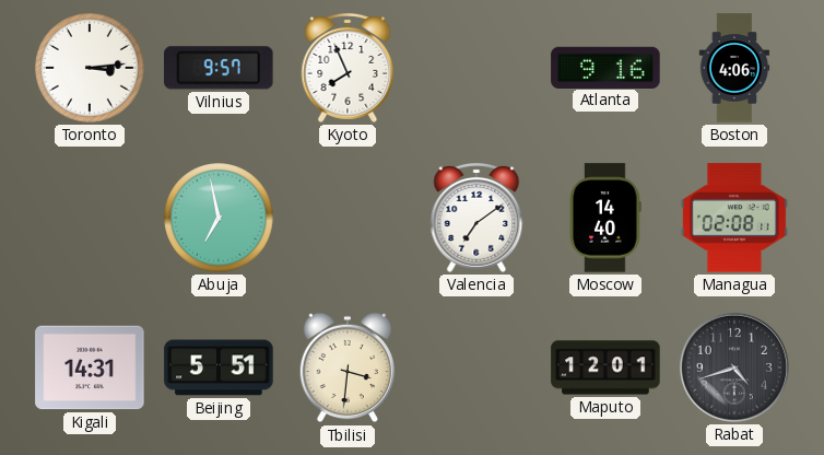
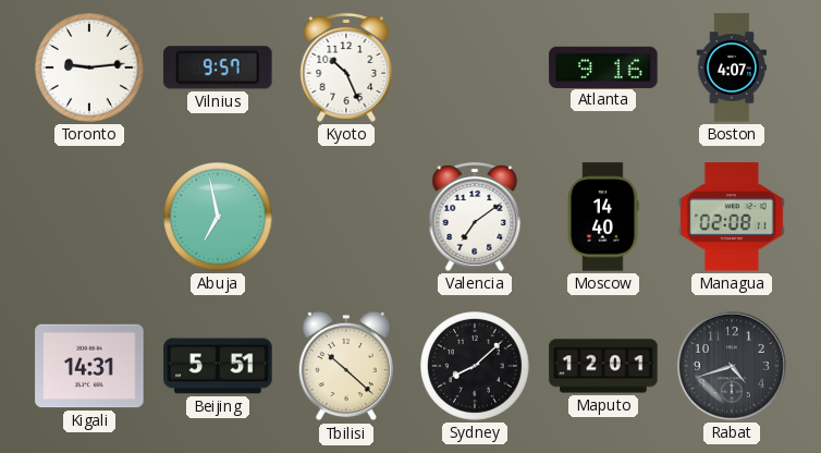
Toronto: 3:14 -> 9:14
Kyoto: 7:56 -> 10:26
Boston: 4:06 -> 4:07
Tbilisi: 3:31 -> 10:22
Sydney: none -> 8:08
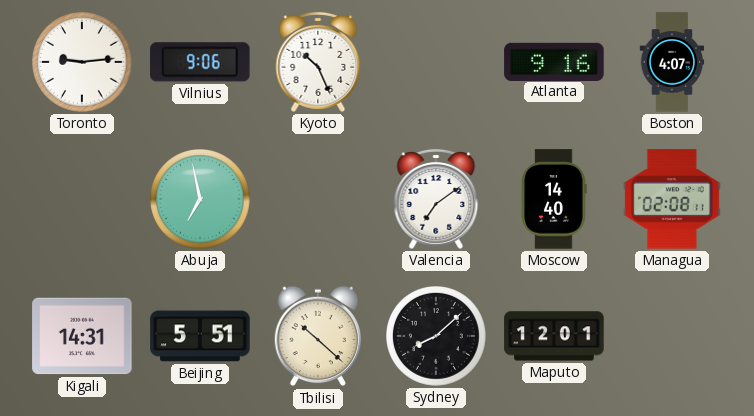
Vilnius: 9:57 -> 9:06
Rabat: 4:42 -> none
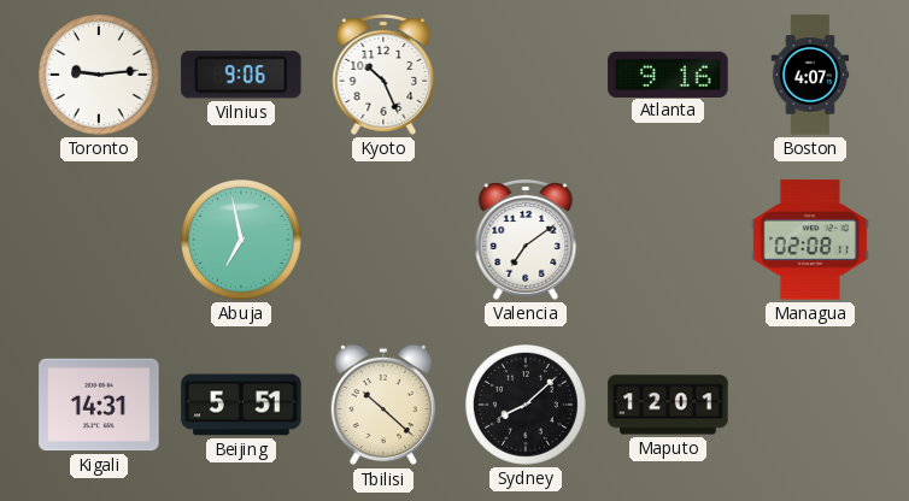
Moscow: 14:40 -> none
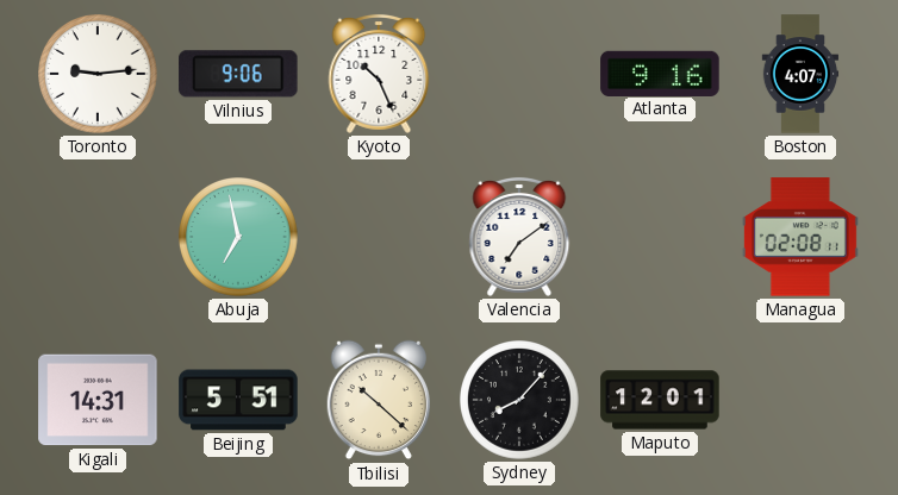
Sydney: 8:08 -> 8:07
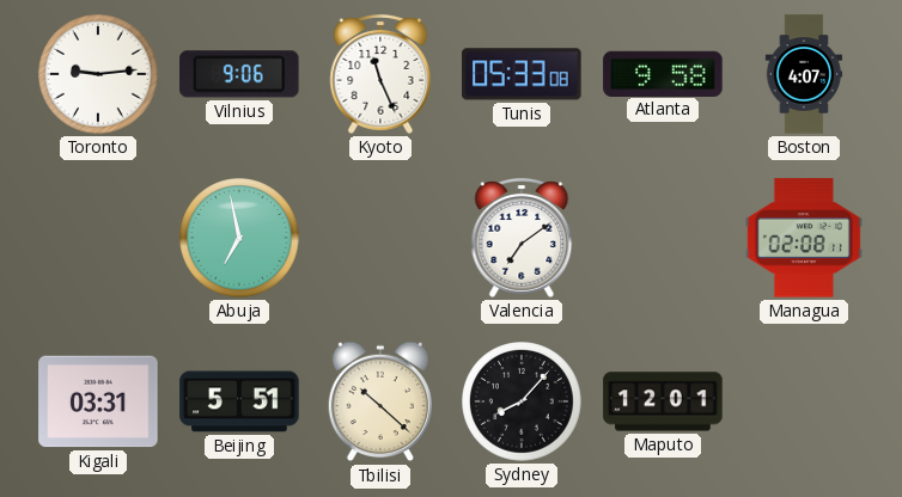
Kyoto: 10:26 -> 11:26
Tunis: none -> 05:33
Atlanta: 9:16 -> 9:58
Kigali: 14:31 -> 03:31
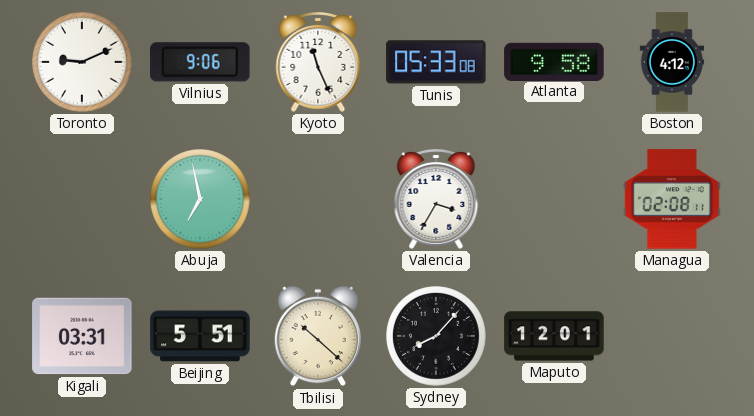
Toronto: 9:14 -> 9:11
Boston: 4:07 -> 4:12
Valencia: 7:09 -> 3:35
